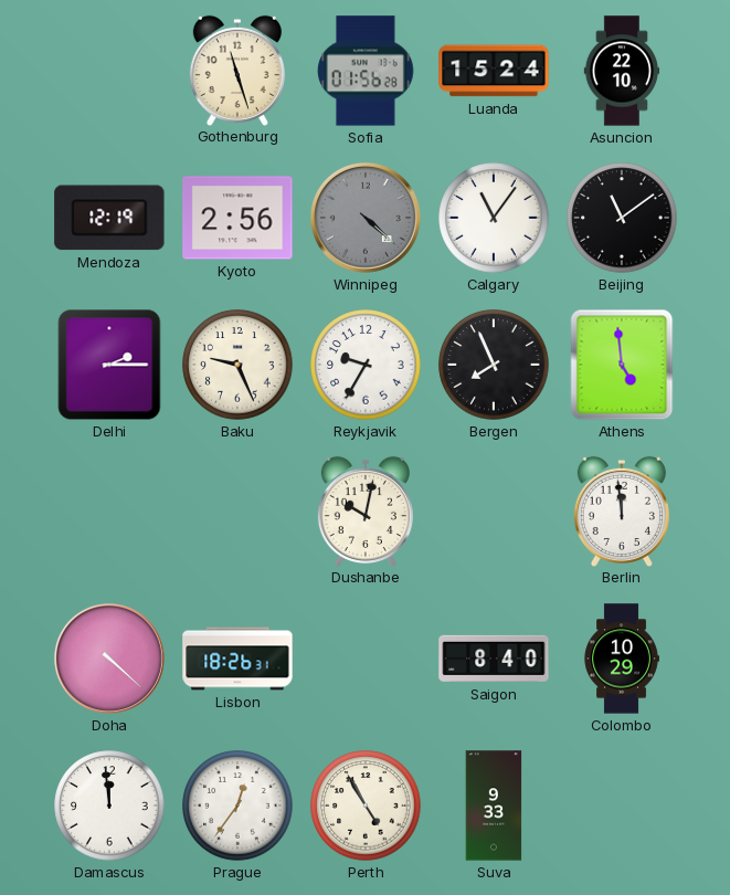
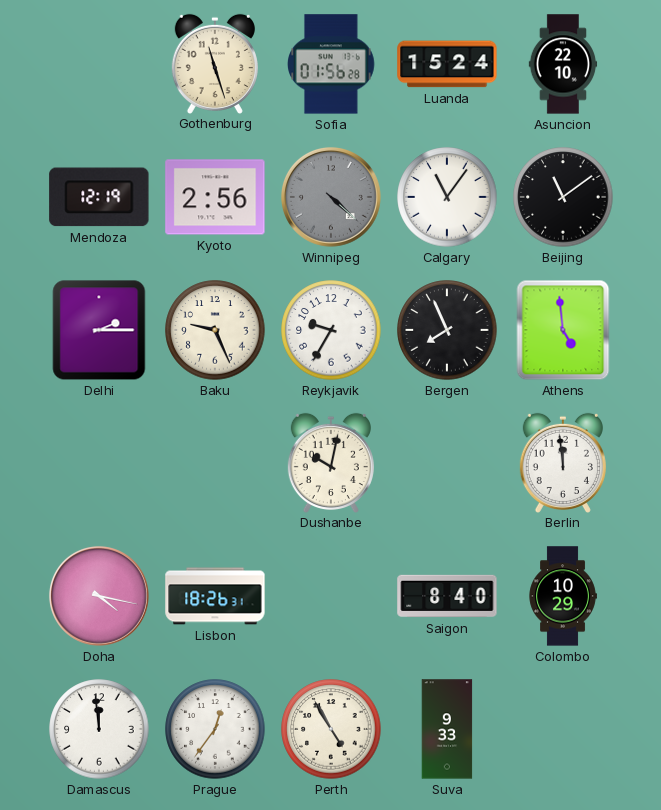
Doha: 4:22 -> 4:17
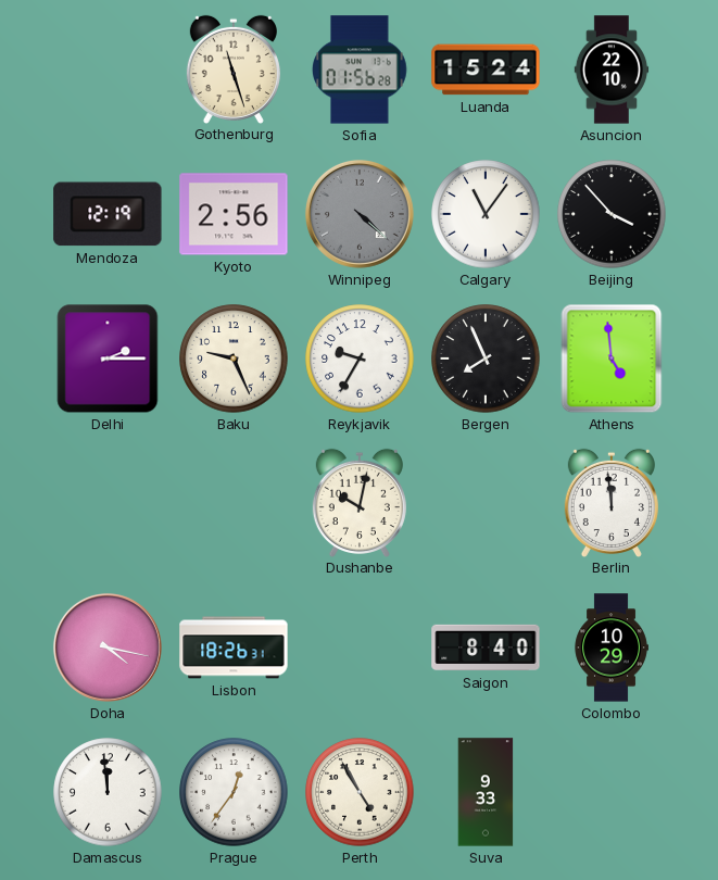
Beijing: 11:09 -> 3:53
